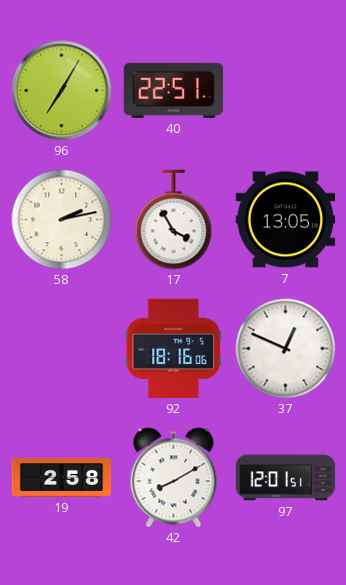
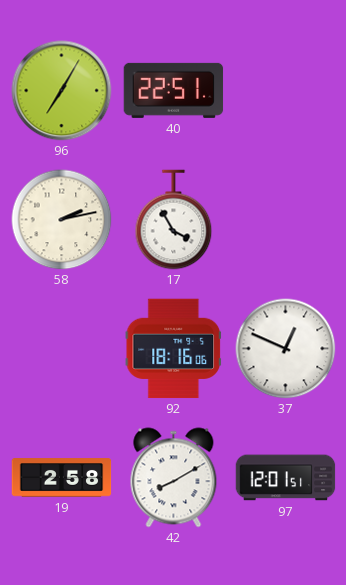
7: 13:05 -> none
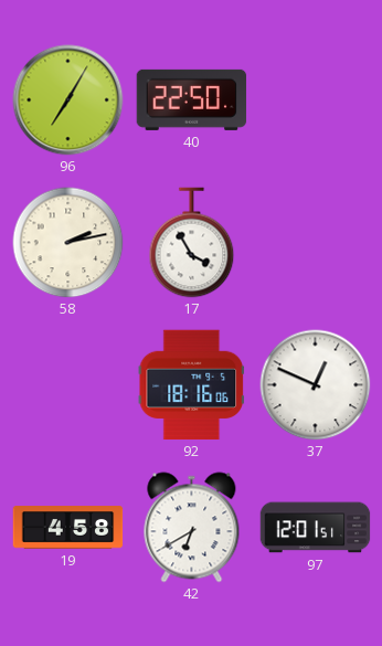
40: 22:51 -> 22:50
19: 2:58 -> 4:58
42: 8:10 -> 6:40
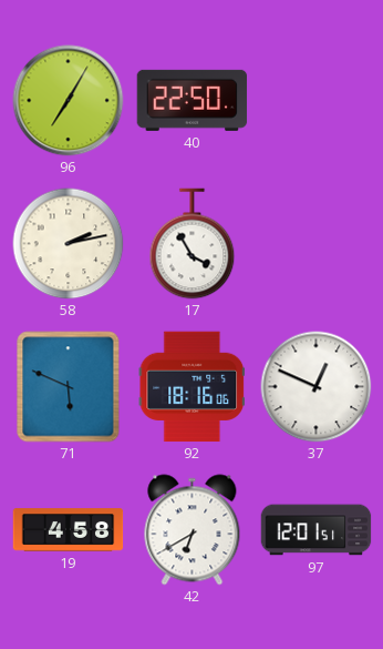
71: none -> 5:49
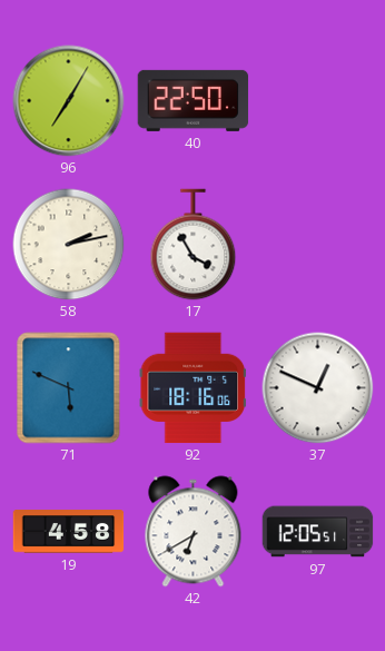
97: 12:01 -> 12:05
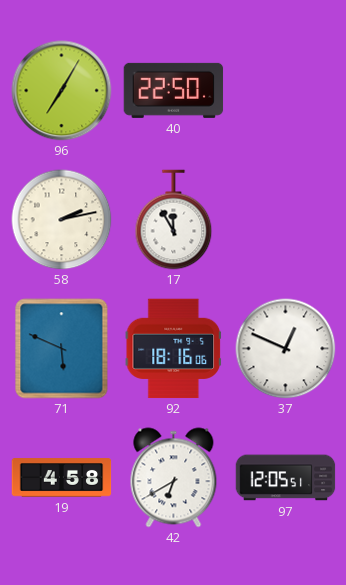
17: 3:55 -> 11:55
